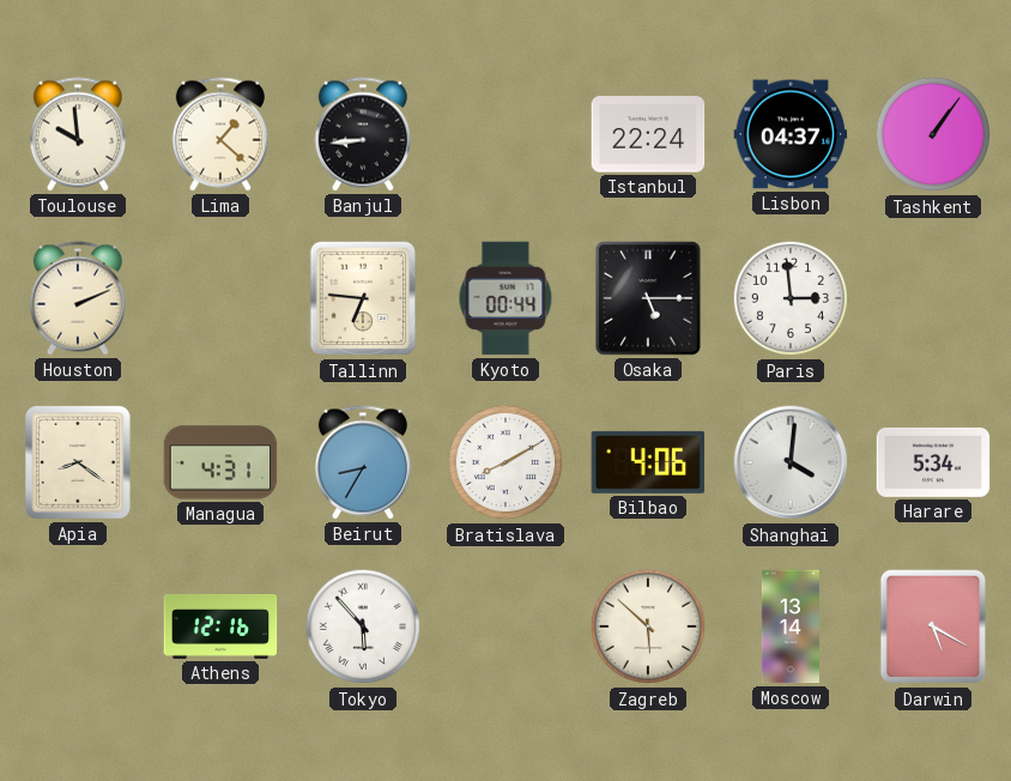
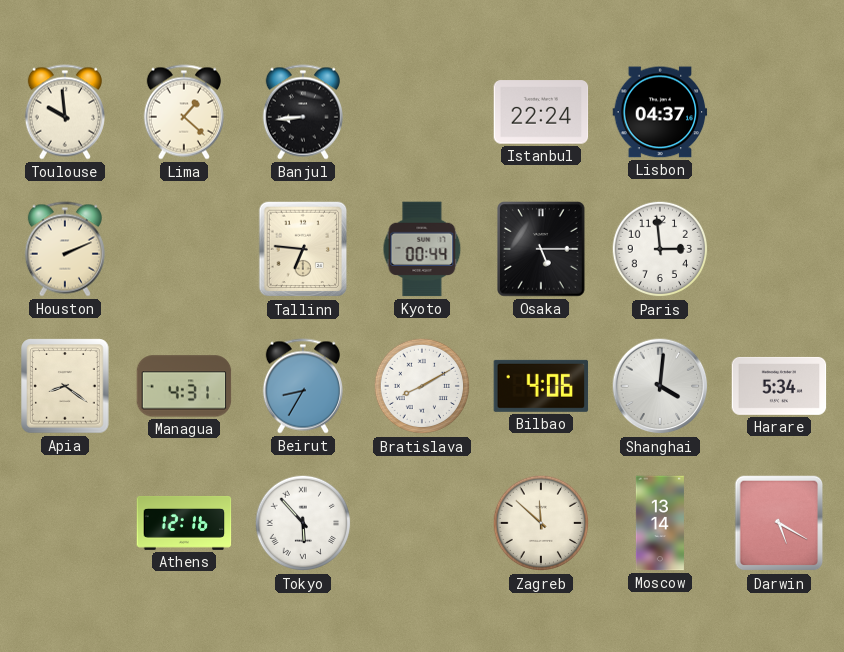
Tashkent: 1:06 -> none
Zagreb: 5:52 -> 11:52
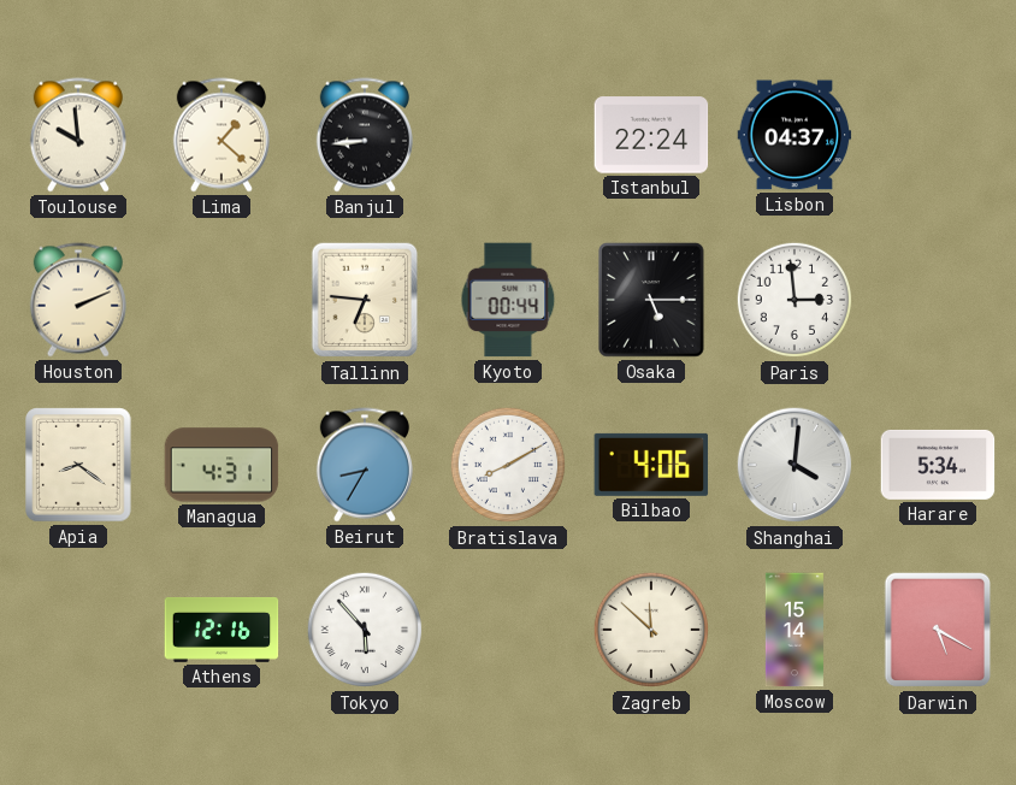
Moscow: 13:14 -> 15:14
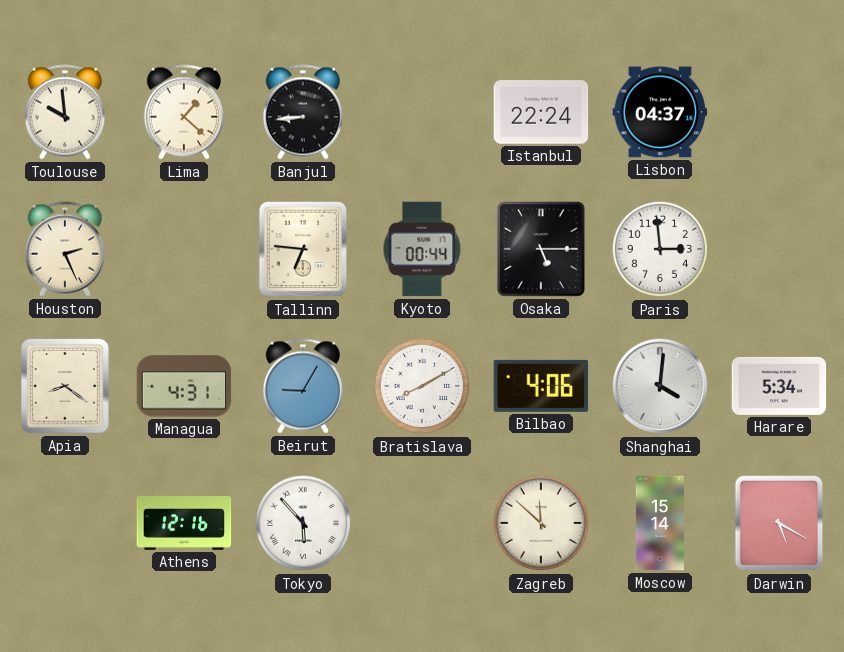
Houston: 2:11 -> 2:26
Beirut: 8:35 -> 9:05
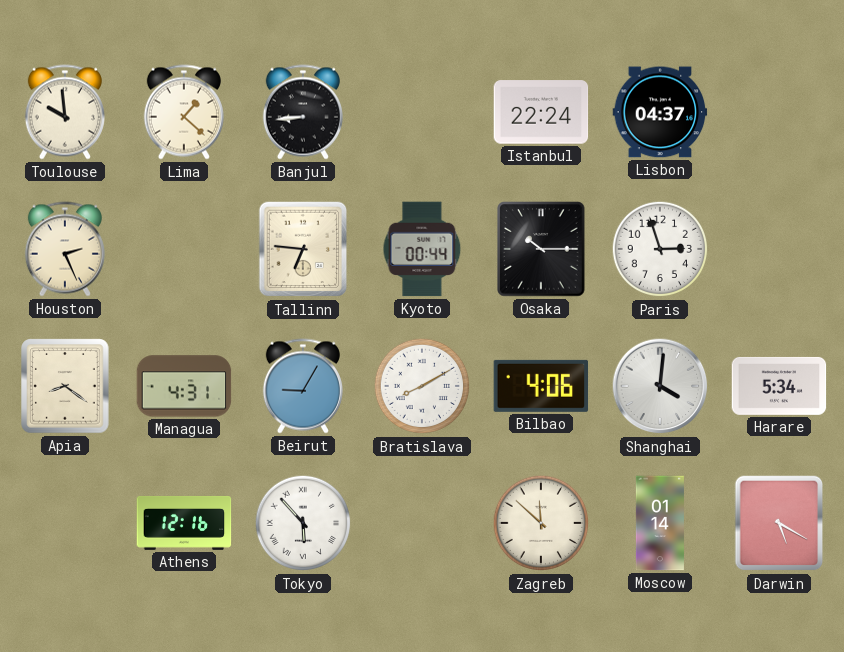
Osaka: 5:15 -> 10:15
Paris: 2:59 -> 2:57
Moscow: 15:14 -> 01:14
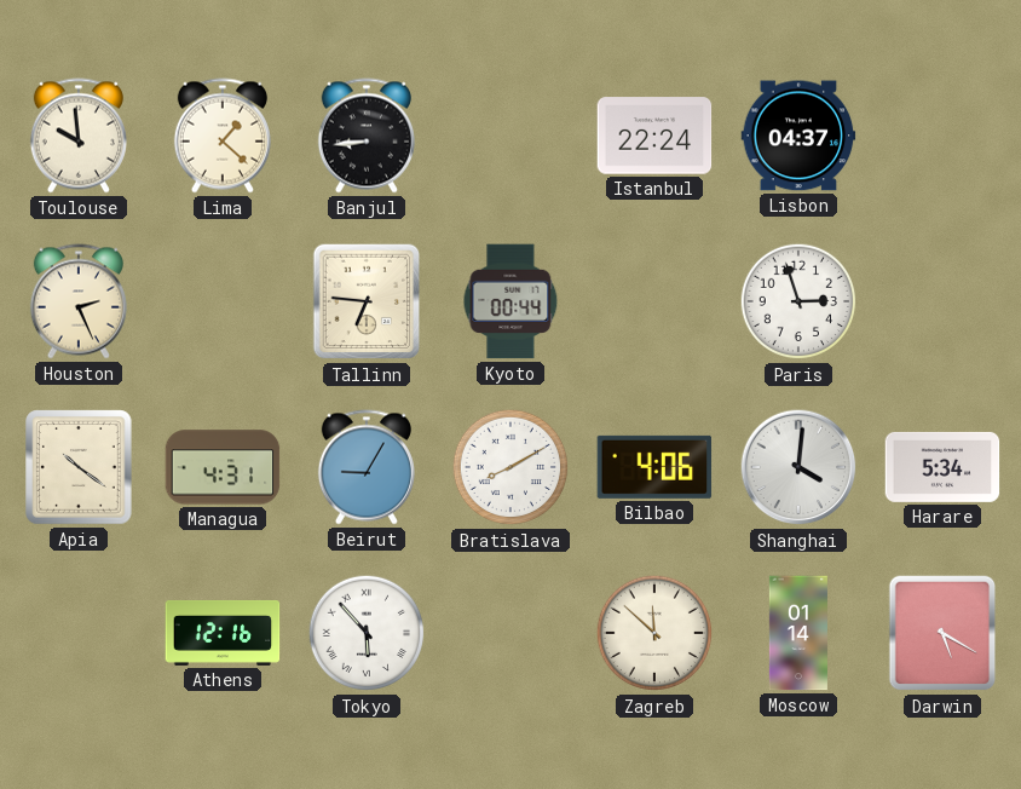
Osaka: 10:15 -> none
Apia: 8:21 -> 10:21
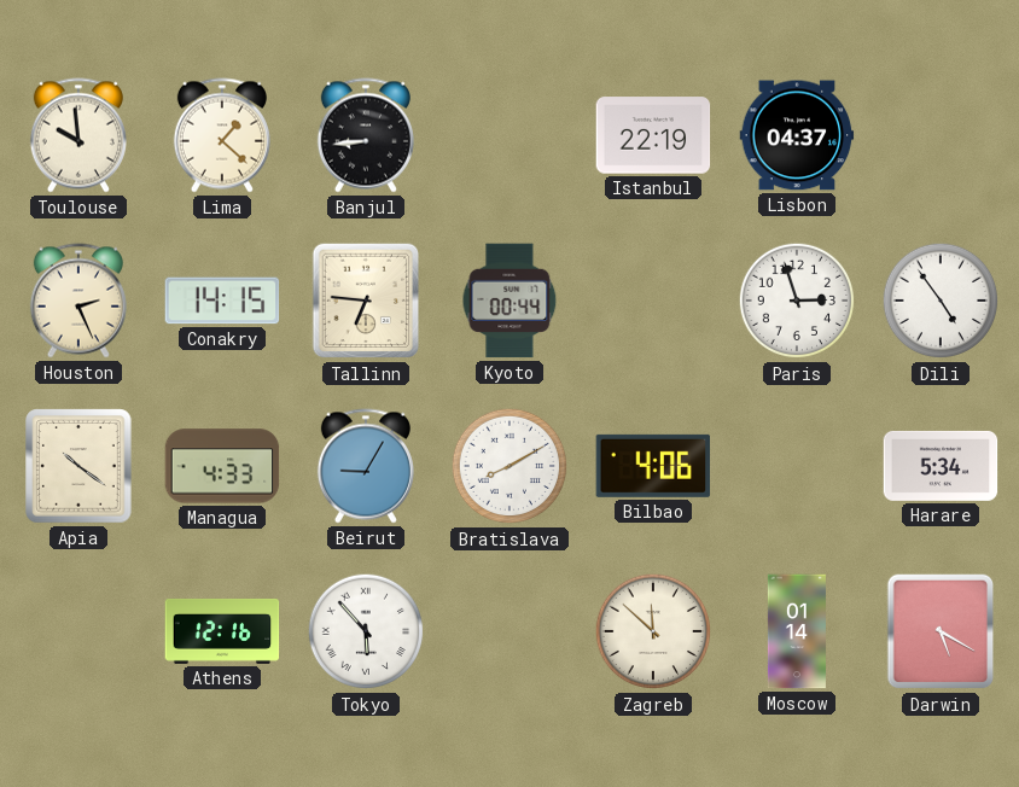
Istanbul: 22:24 -> 22:19
Conakry: none -> 14:15
Dili: none -> 4:54
Managua: 4:31 -> 4:33
Shanghai: 4:01 -> none
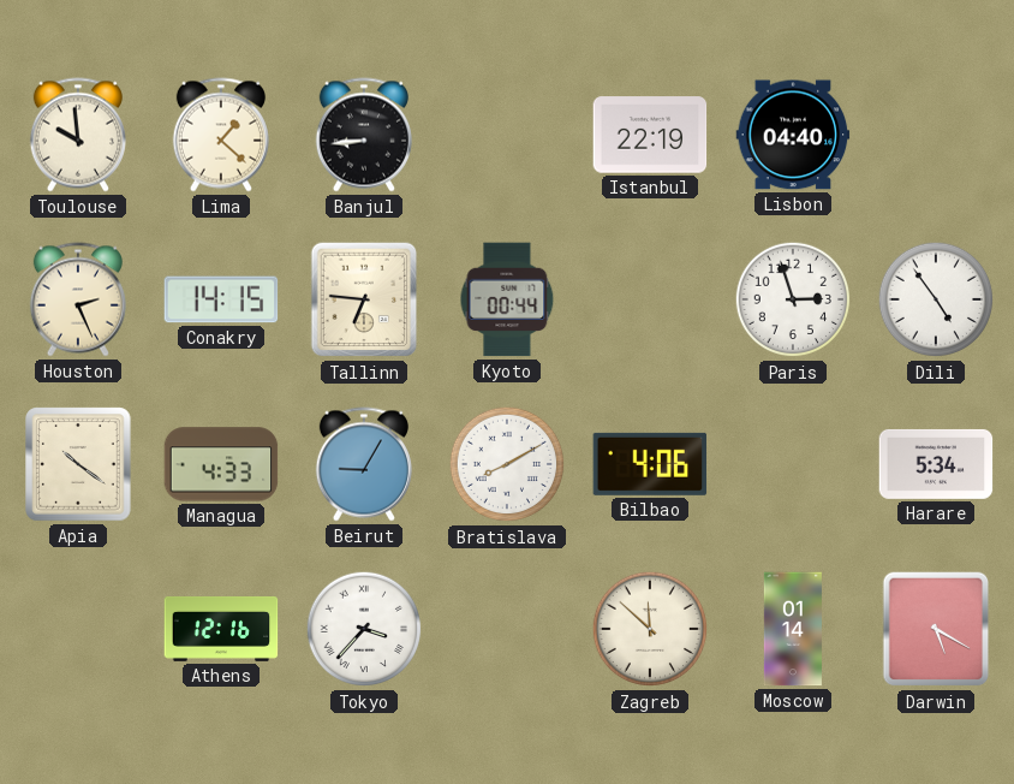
Lisbon: 04:37 -> 04:40
Tokyo: 5:53 -> 3:37
